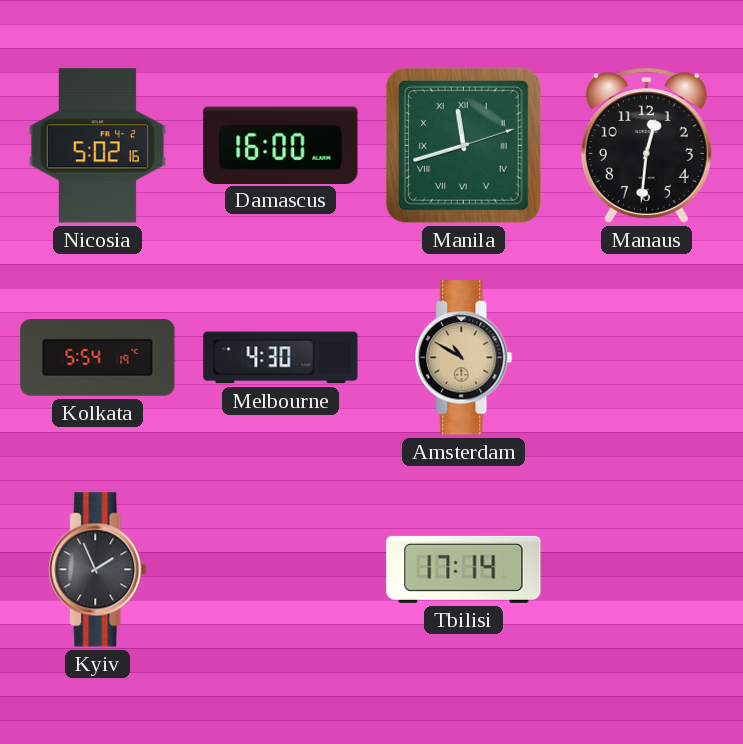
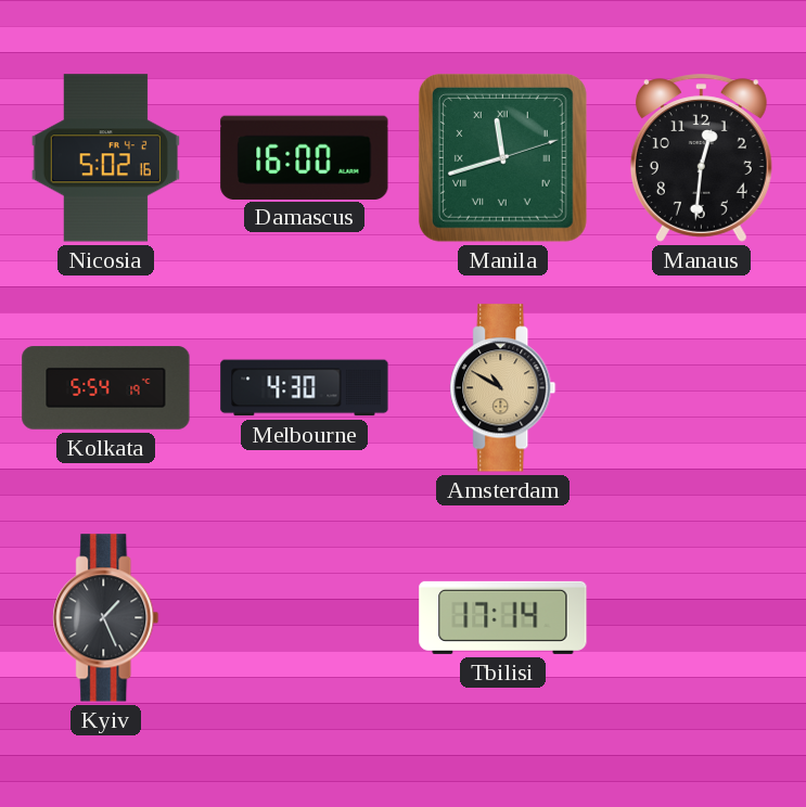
Kyiv: 1:56 -> 1:26
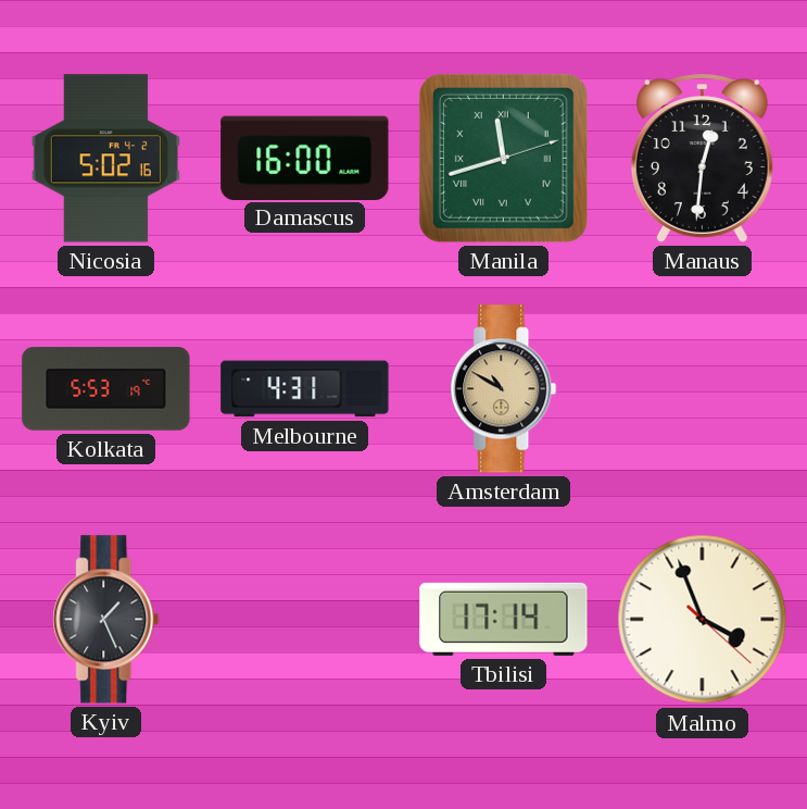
Kolkata: 5:54 -> 5:53
Melbourne: 4:30 -> 4:31
Malmo: none -> 3:56
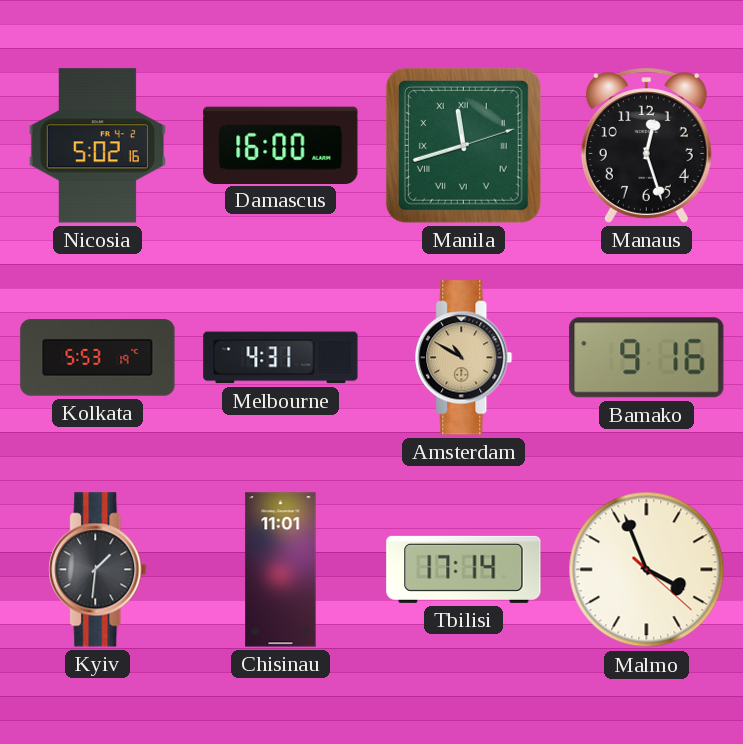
Manaus: 12:31 -> 12:27
Bamako: none -> 9:16
Kyiv: 1:26 -> 1:31
Chisinau: none -> 11:01
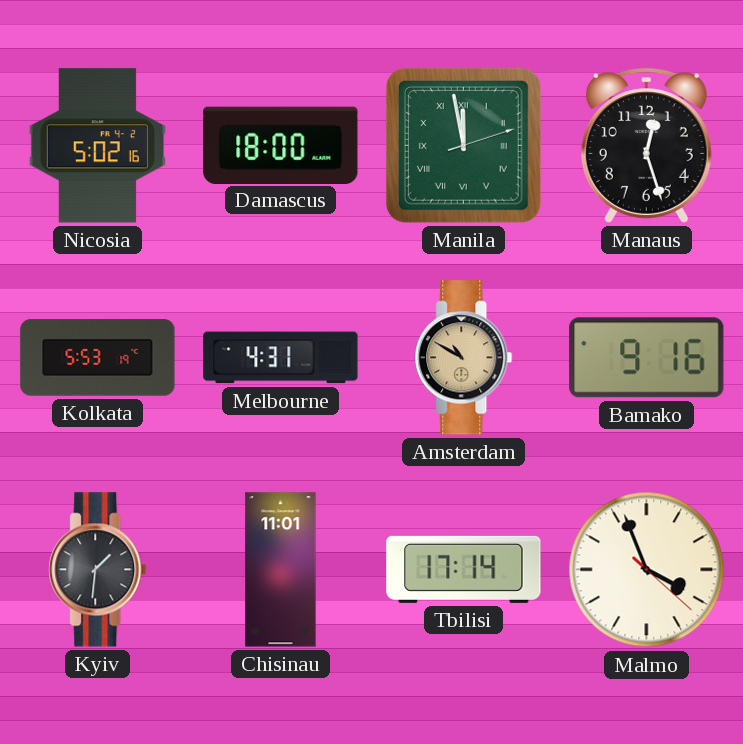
Damascus: 16:00 -> 18:00
Manila: 11:42 -> 11:58
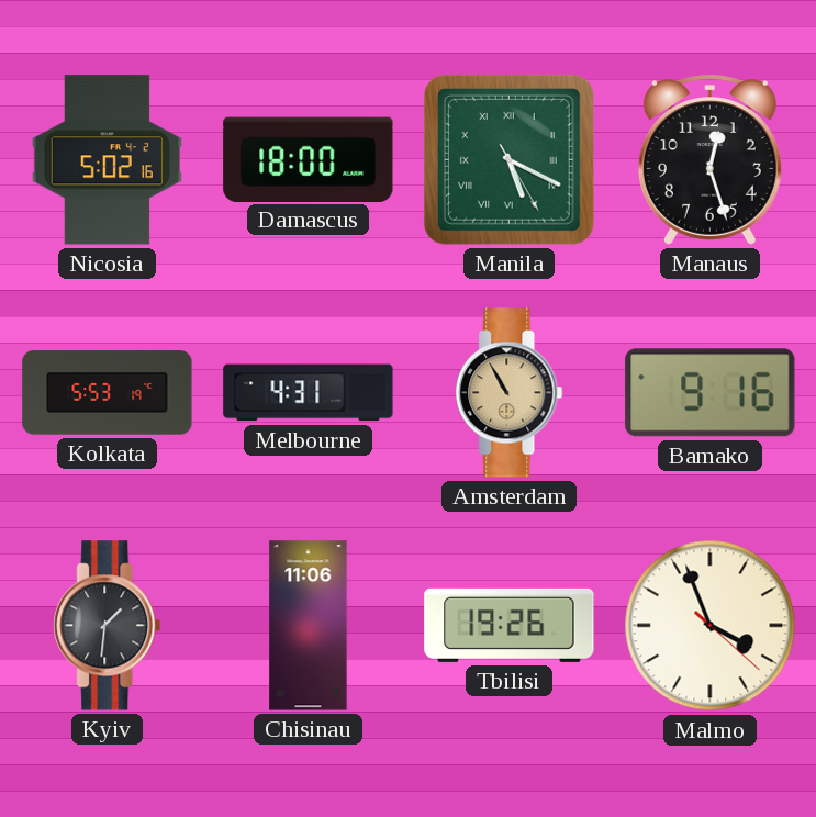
Manila: 11:58 -> 5:19
Amsterdam: 10:50 -> 10:55
Chisinau: 11:01 -> 11:06
Tbilisi: 17:14 -> 19:26
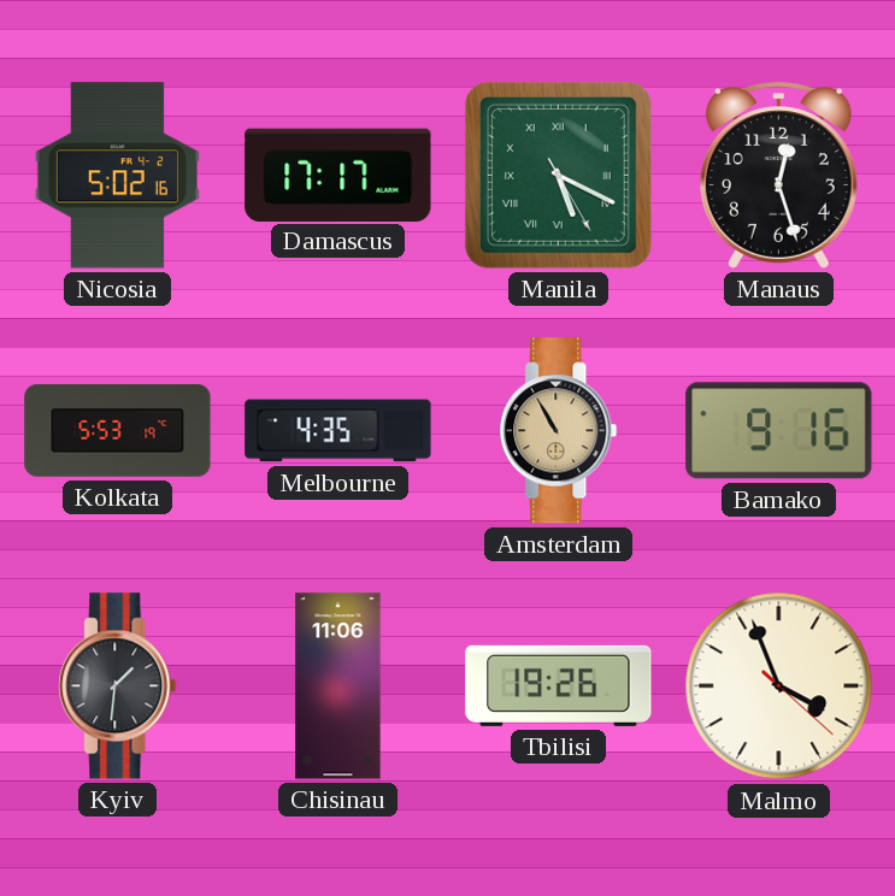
Damascus: 18:00 -> 17:17
Melbourne: 4:31 -> 4:35
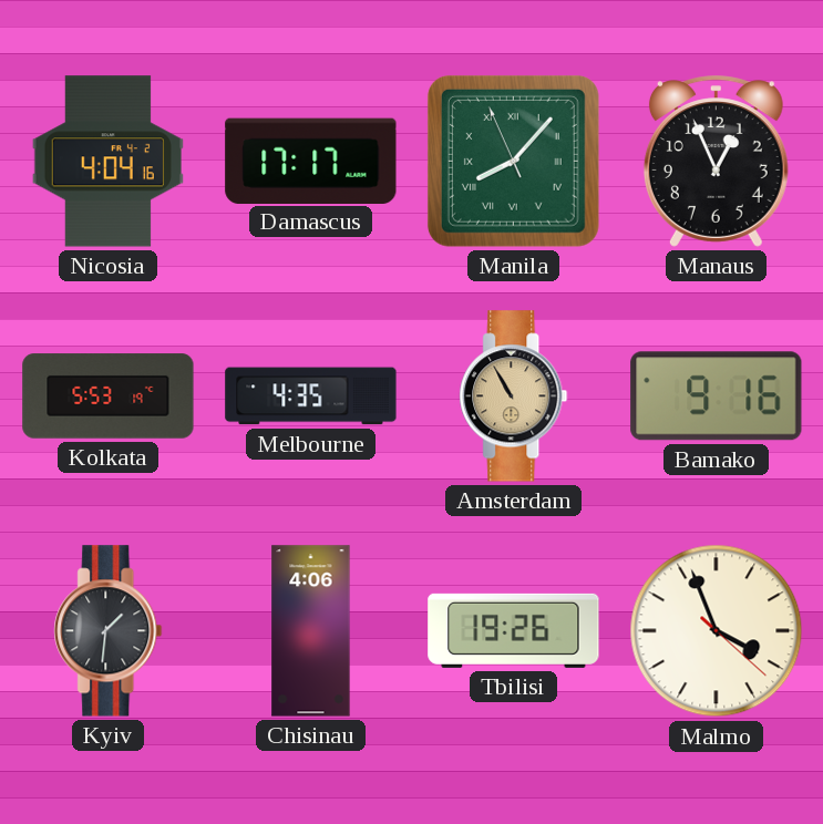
Nicosia: 5:02 -> 4:04
Manila: 5:19 -> 8:06
Manaus: 12:27 -> 12:56
Chisinau: 11:06 -> 4:06
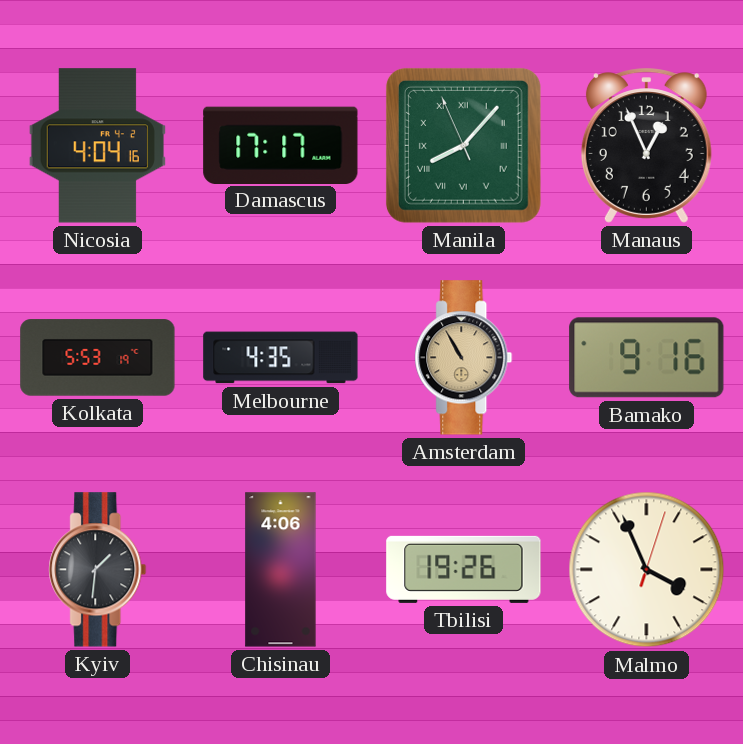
Malmo: 3:56:22 -> 3:56:03
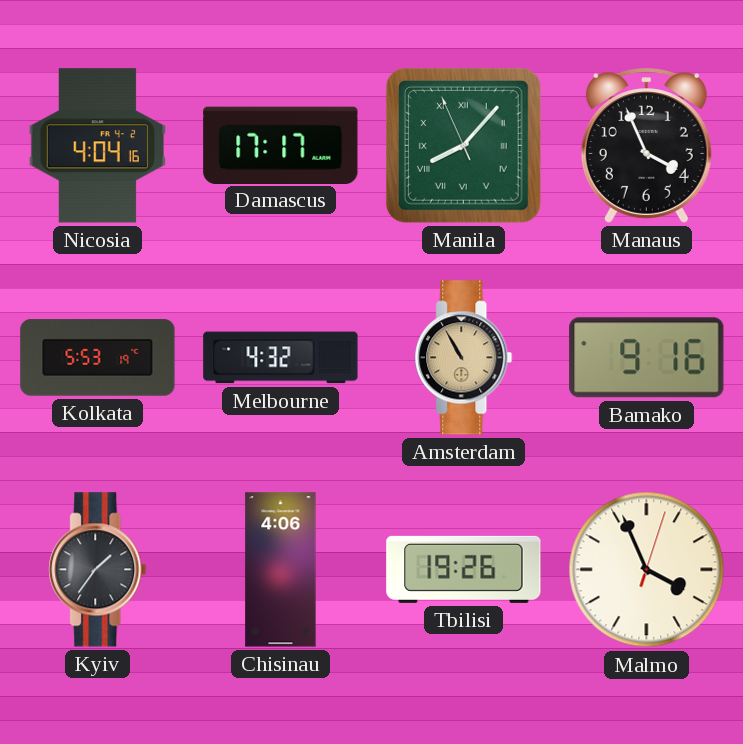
Manaus: 12:56 -> 3:56
Melbourne: 4:35 -> 4:32
Kyiv: 1:31 -> 1:36
